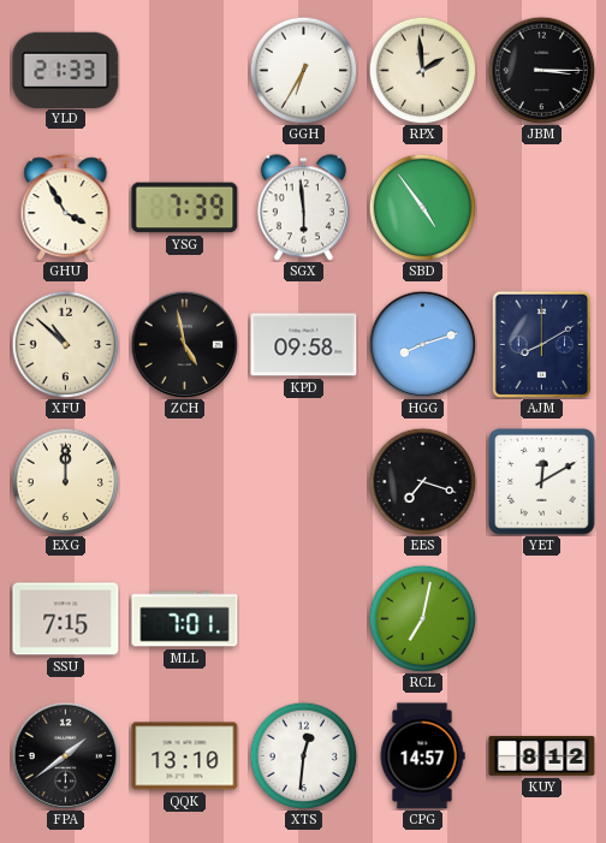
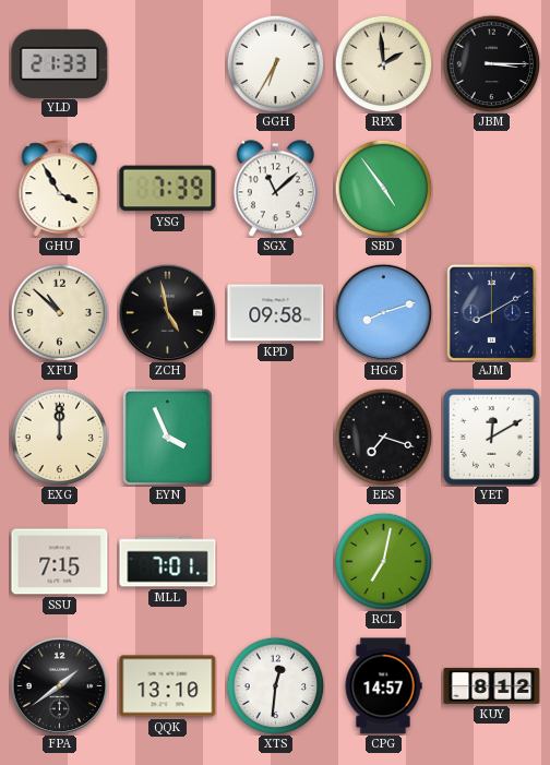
SGX: 5:59 -> 11:08
EYN: none -> 3:56
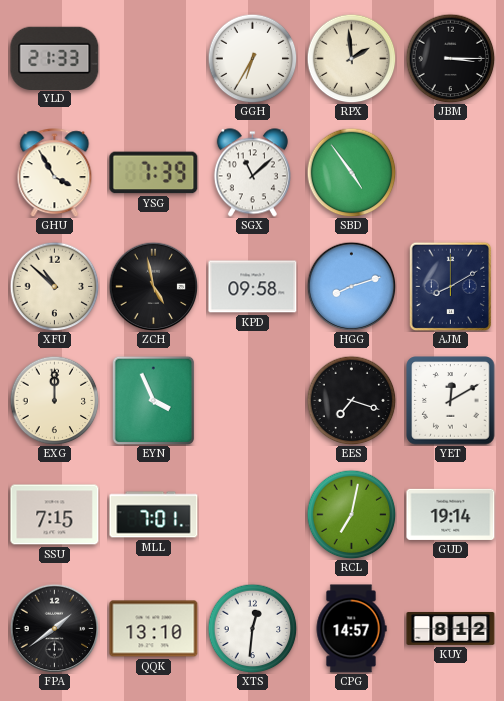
GUD: none -> 19:14
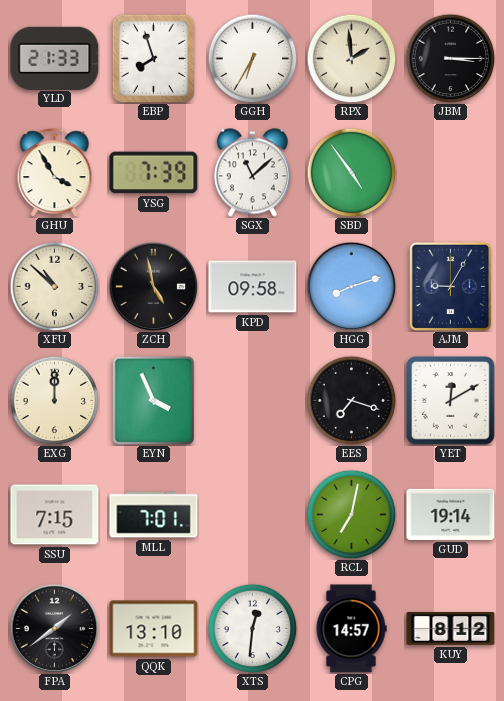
EBP: none -> 7:57
AJM: 8:10 -> 9:05
